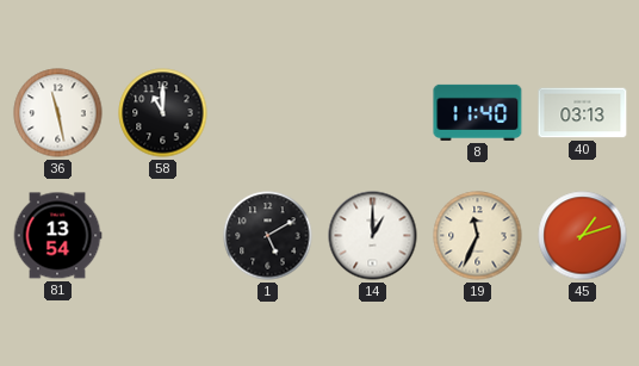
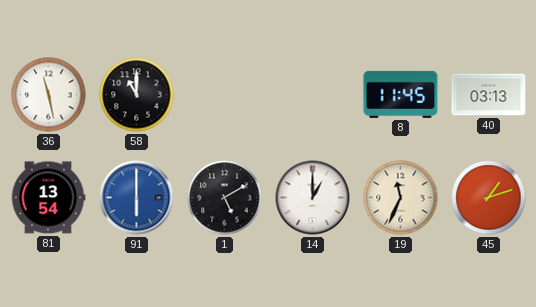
8: 11:40 -> 11:45
91: none -> 6:00
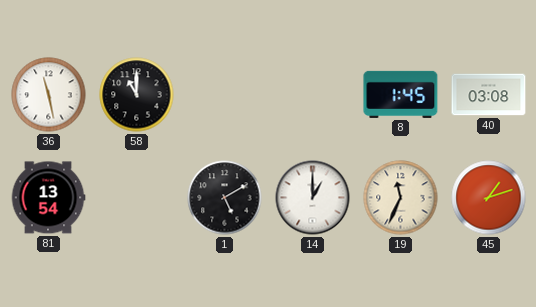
8: 11:45 -> 1:45
40: 03:13 -> 03:08
91: 6:00 -> none
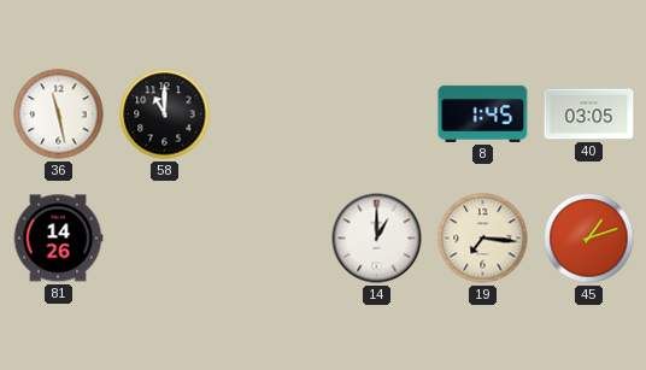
40: 03:08 -> 03:05
81: 13:54 -> 14:26
1: 5:10 -> none
19: 11:34 -> 7:16
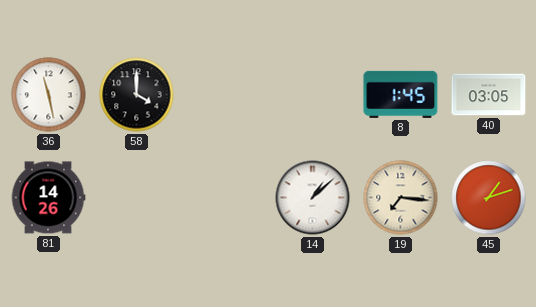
58: 11:00 -> 4:00
14: 1:00 -> 1:08
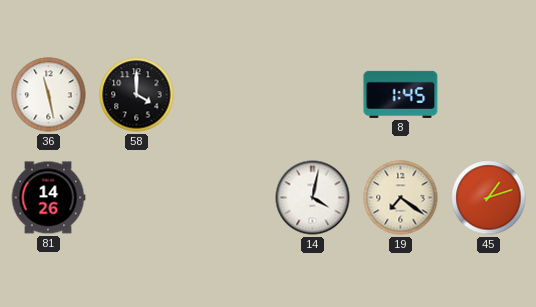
40: 03:05 -> none
14: 1:08 -> 4:02
19: 7:16 -> 7:21
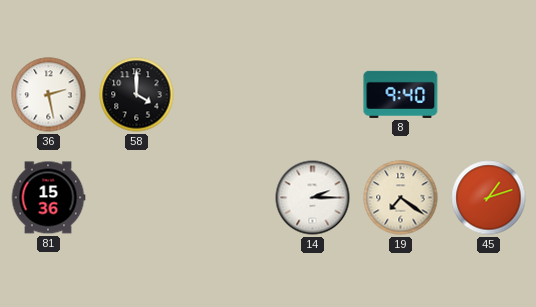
36: 11:28 -> 2:28
8: 1:45 -> 9:40
81: 14:26 -> 15:36
14: 4:02 -> 2:15
